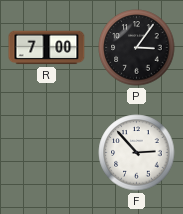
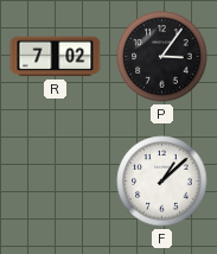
R: 7:00 -> 7:02
F: 2:53 -> 1:08
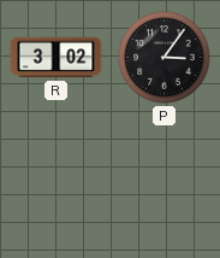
R: 7:02 -> 3:02
F: 1:08 -> none
